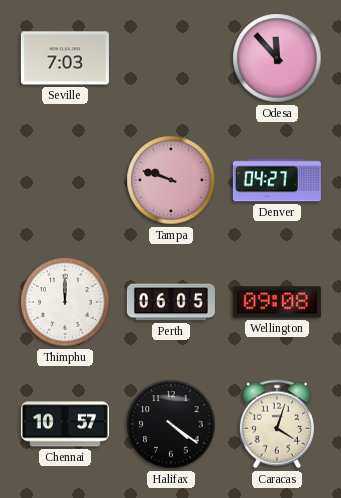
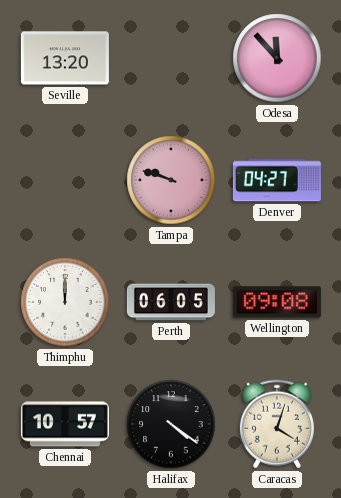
Seville: 7:03 -> 13:20
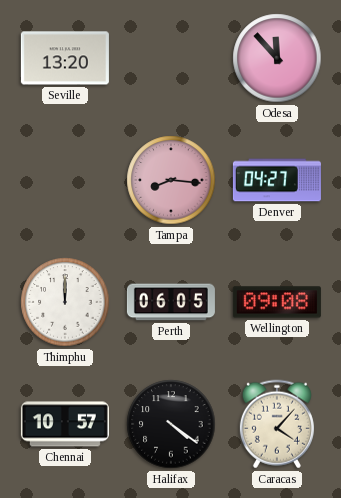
Tampa: 9:48 -> 8:16
Caracas: 4:03 -> 4:07
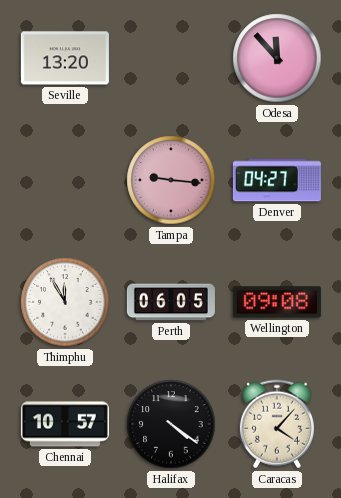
Tampa: 8:16 -> 9:16
Thimphu: 12:00 -> 11:55
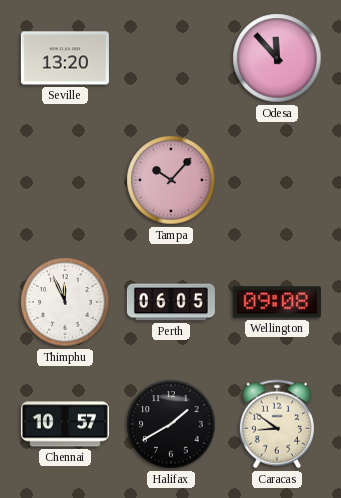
Tampa: 9:16 -> 10:07
Denver: 04:27 -> none
Thimphu: 11:55 -> 11:56
Halifax: 4:21 -> 1:40
Caracas: 4:07 -> 8:51
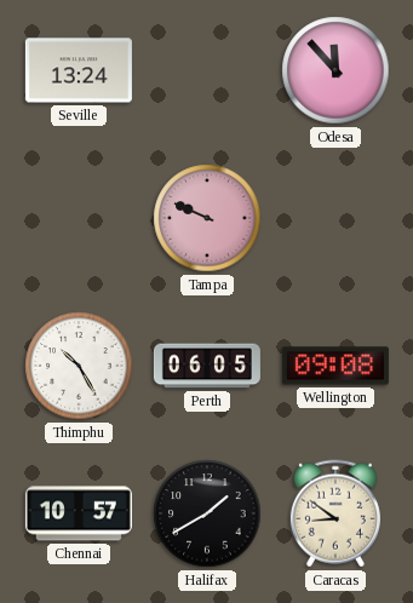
Seville: 13:20 -> 13:24
Tampa: 10:07 -> 9:49
Thimphu: 11:56 -> 10:25
